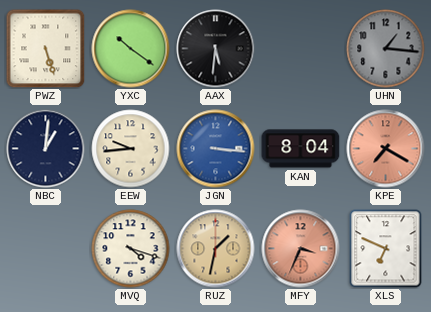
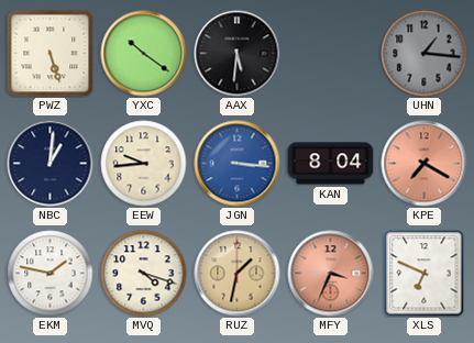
EKM: none -> 1:47
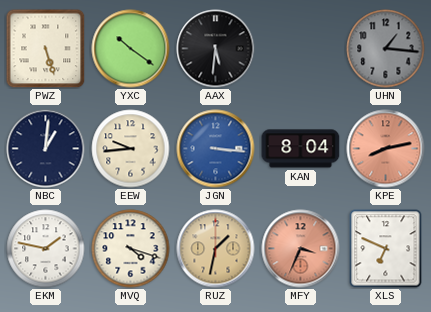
KPE: 7:20 -> 8:13
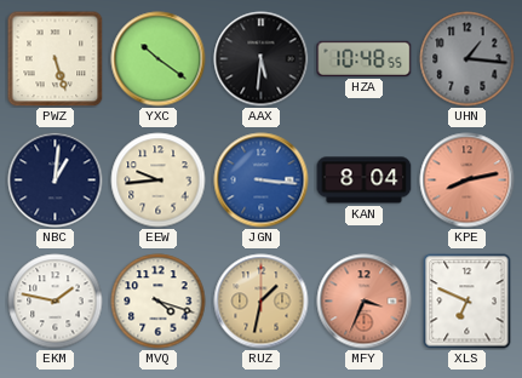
HZA: none -> 10:48
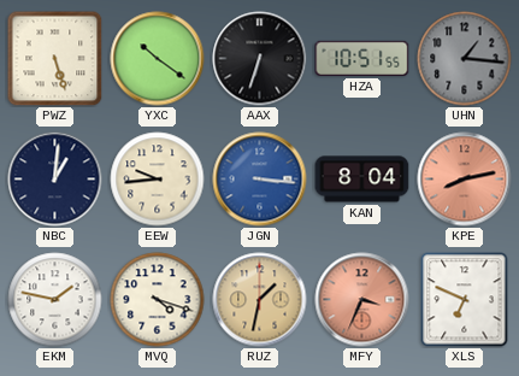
AAX: 5:31 -> 6:33
HZA: 10:48 -> 10:51
